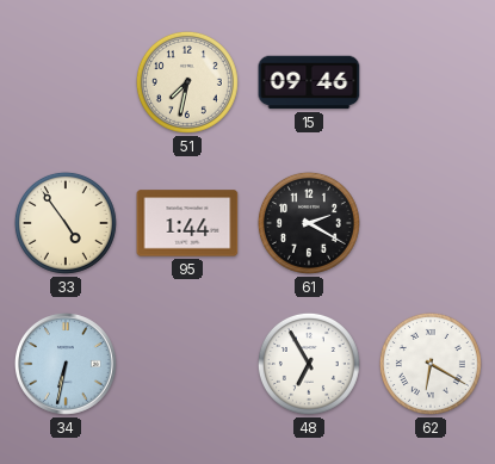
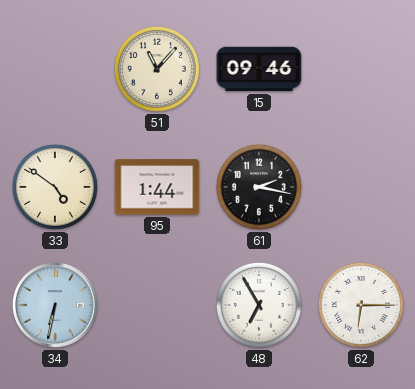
51: 7:32 -> 11:07
33: 4:54 -> 4:51
61: 2:20 -> 2:17
62: 6:20 -> 6:15
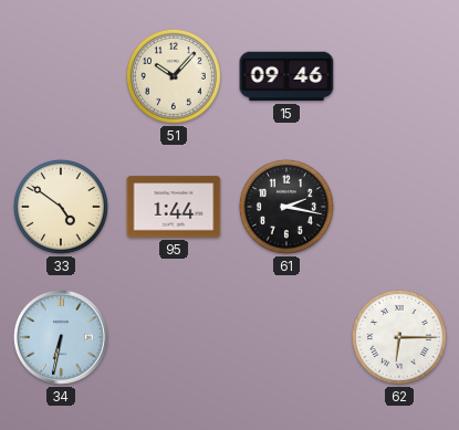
51: 11:07 -> 10:07
48: 6:55 -> none
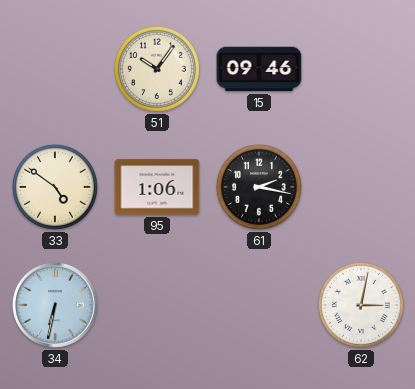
51: 10:07 -> 10:06
95: 1:44 -> 1:06
62: 6:15 -> 3:02
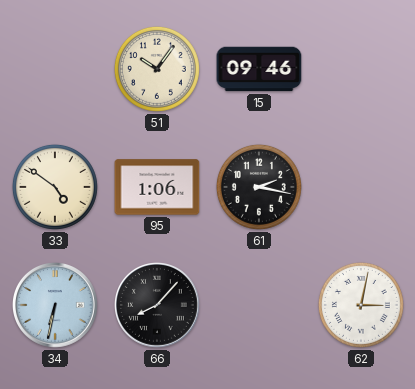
66: none -> 8:07
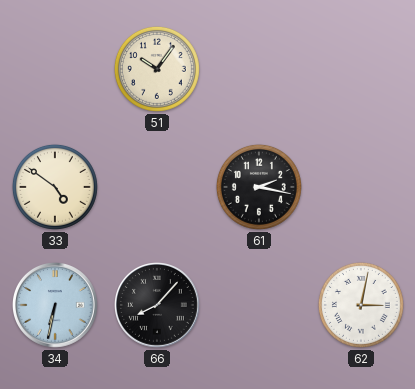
15: 09:46 -> none
95: 1:06 -> none
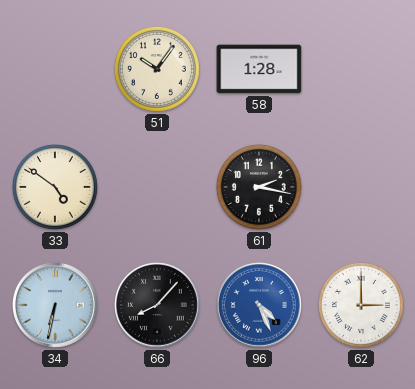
58: none -> 1:28
96: none -> 4:26
62: 3:02 -> 3:00
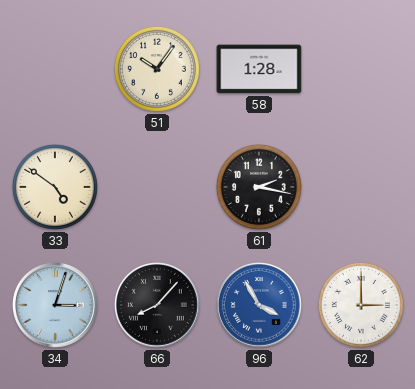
34: 6:32 -> 3:03
96: 4:26 -> 3:55
